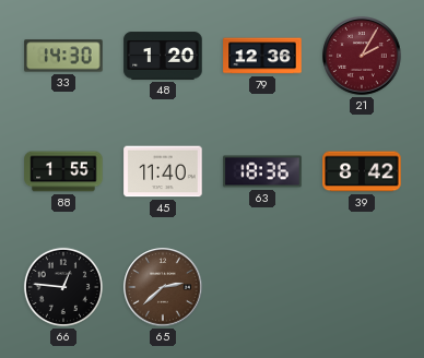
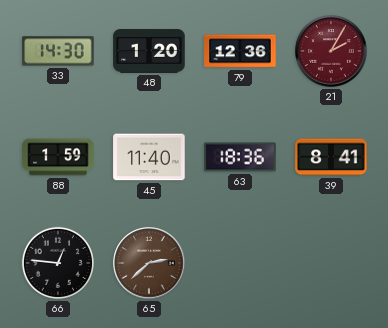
88: 1:55 -> 1:59
39: 8:42 -> 8:41
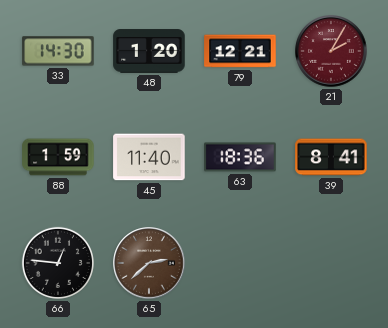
79: 12:36 -> 12:21
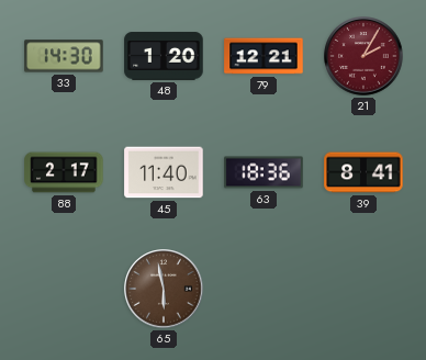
88: 1:59 -> 2:17
66: 12:46 -> none
65: 2:38 -> 5:58
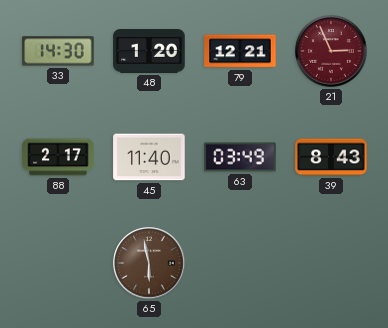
21: 2:05 -> 2:56
63: 18:36 -> 03:49
39: 8:41 -> 8:43
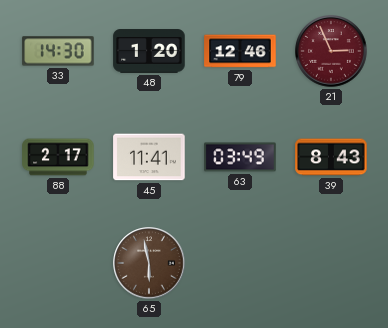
79: 12:21 -> 12:46
45: 11:40 -> 11:41
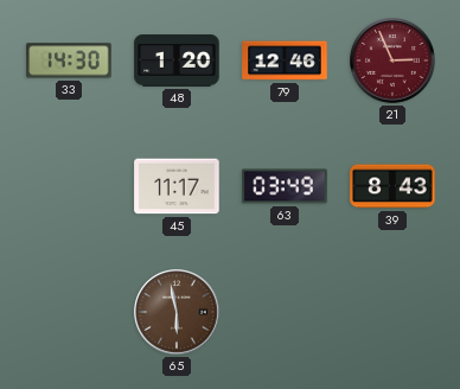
88: 2:17 -> none
45: 11:41 -> 11:17
